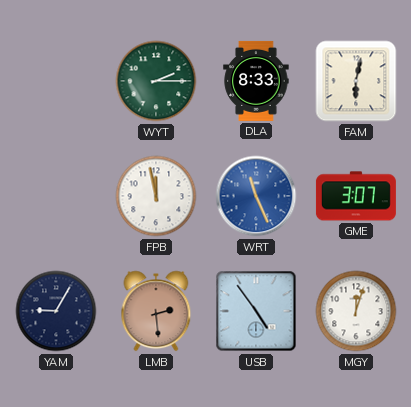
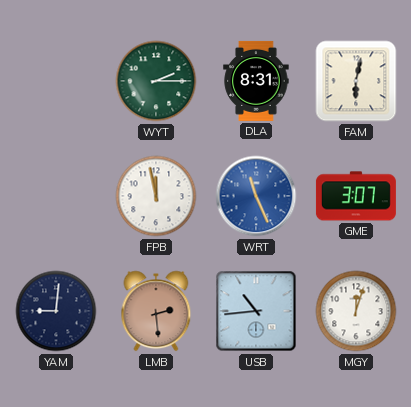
DLA: 8:33 -> 8:31
YAM: 9:05 -> 9:01
USB: 4:54 -> 10:44
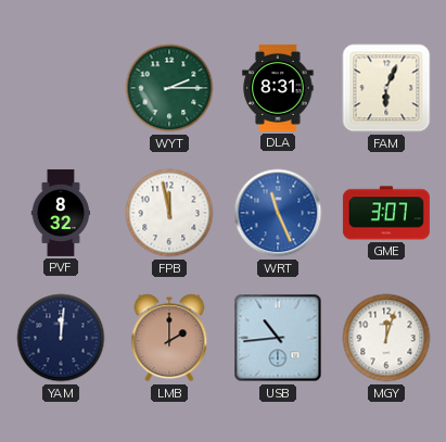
FAM: 6:02 -> 6:04
PVF: none -> 8:32
YAM: 9:01 -> 12:01
LMB: 2:29 -> 2:00
